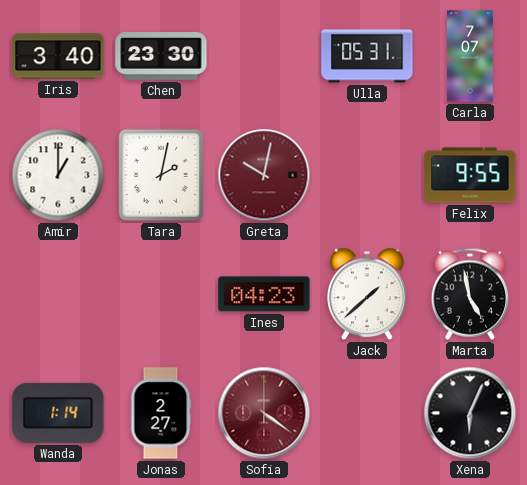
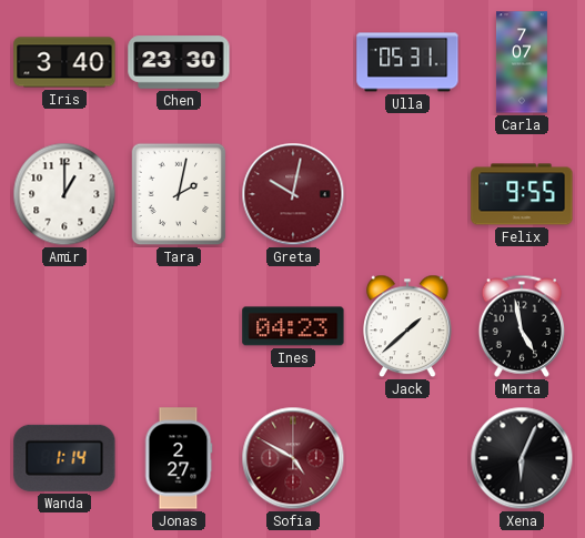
Sofia: 4:21 -> 4:50
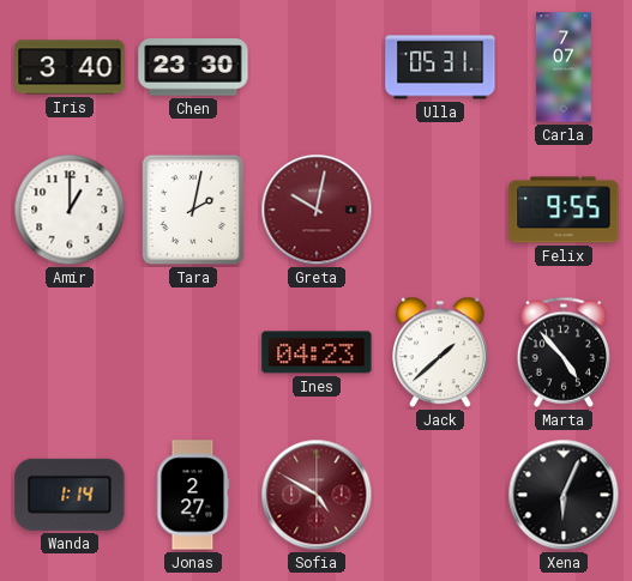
Marta: 4:58 -> 4:53
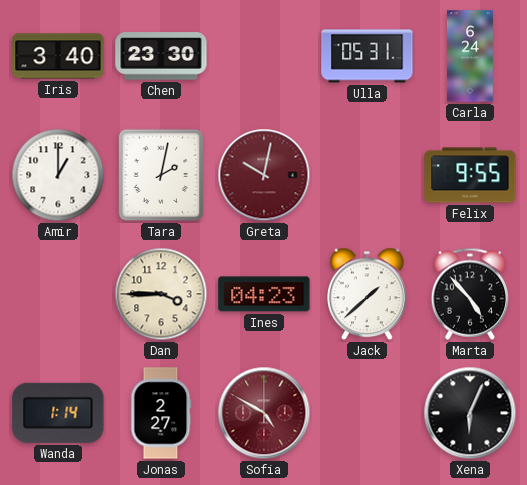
Carla: 7:07 -> 6:24
Dan: none -> 3:45
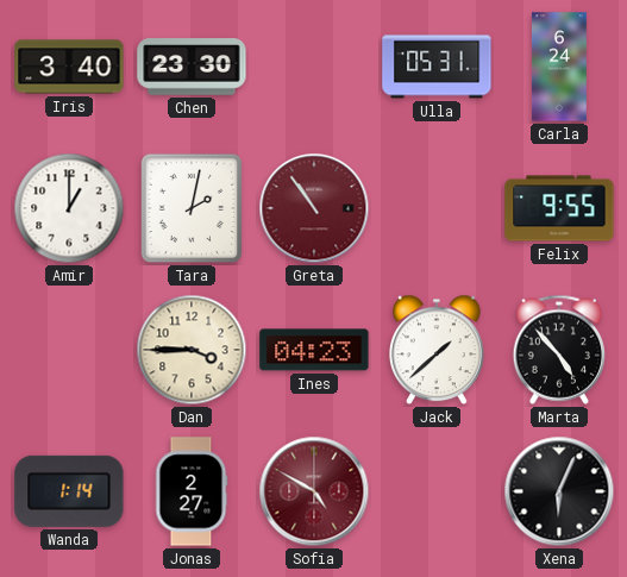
Greta: 10:02 -> 10:54
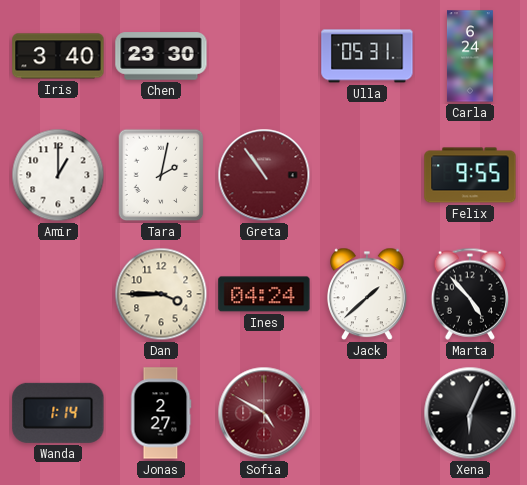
Ines: 04:23 -> 04:24
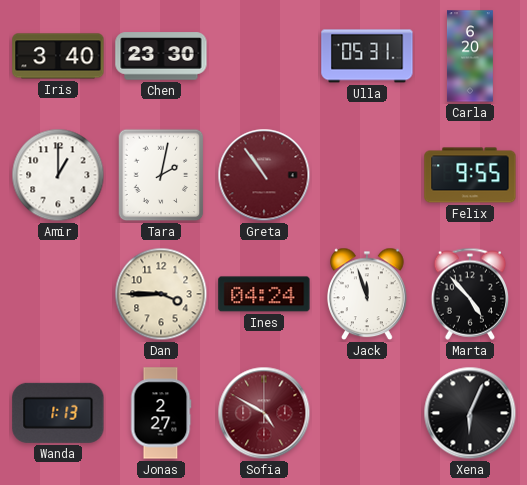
Carla: 6:24 -> 6:20
Jack: 1:38 -> 11:57
Wanda: 1:14 -> 1:13
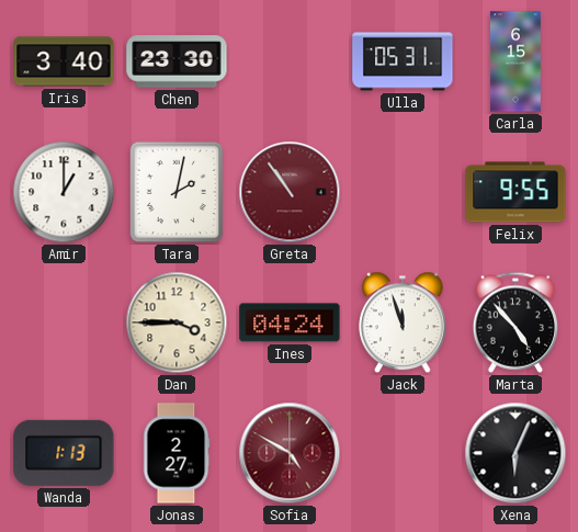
Carla: 6:20 -> 6:15
